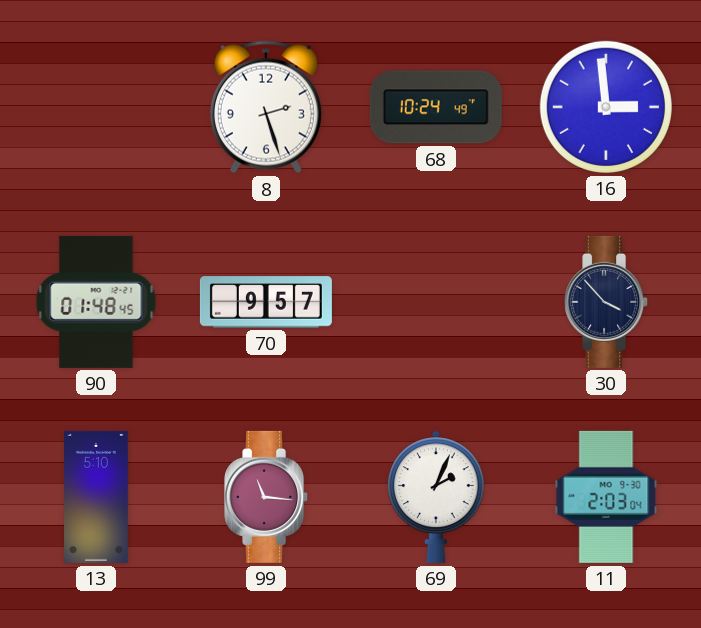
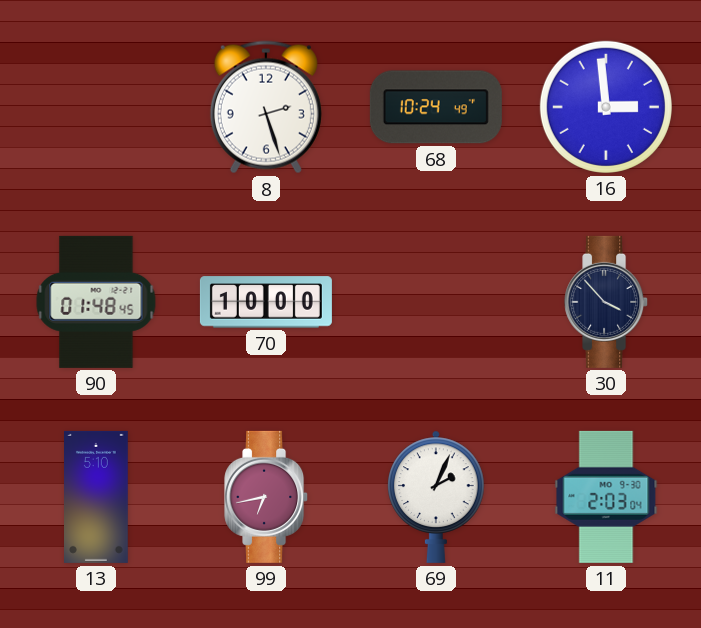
70: 9:57 -> 10:00
99: 11:16 -> 6:43
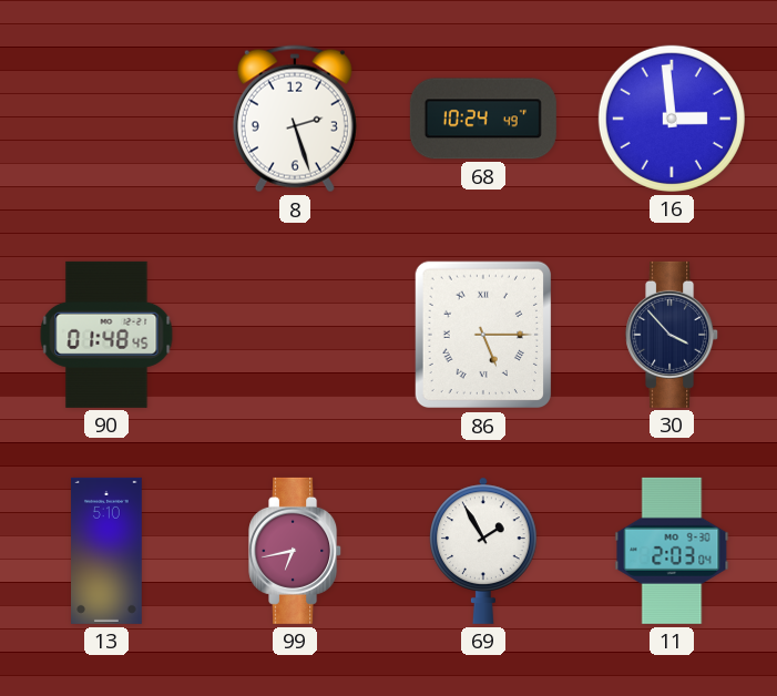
70: 10:00 -> none
86: none -> 5:15
69: 2:04 -> 1:55
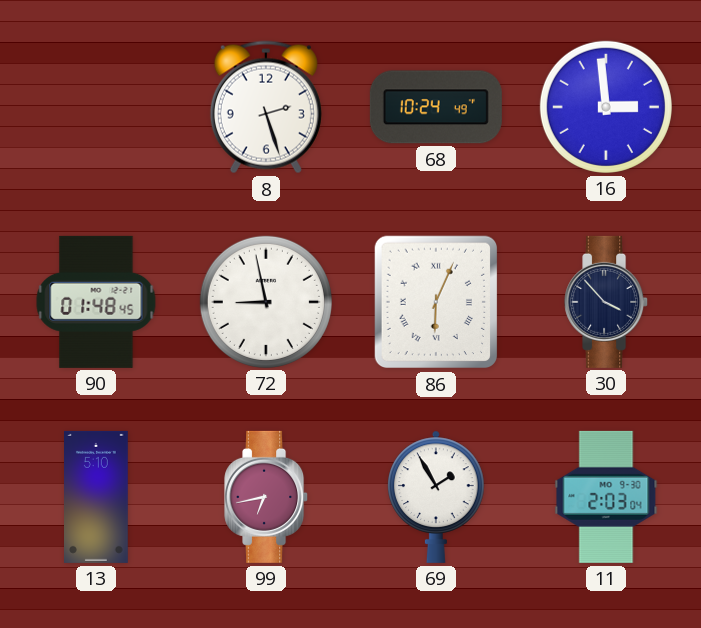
72: none -> 8:58
86: 5:15 -> 6:04
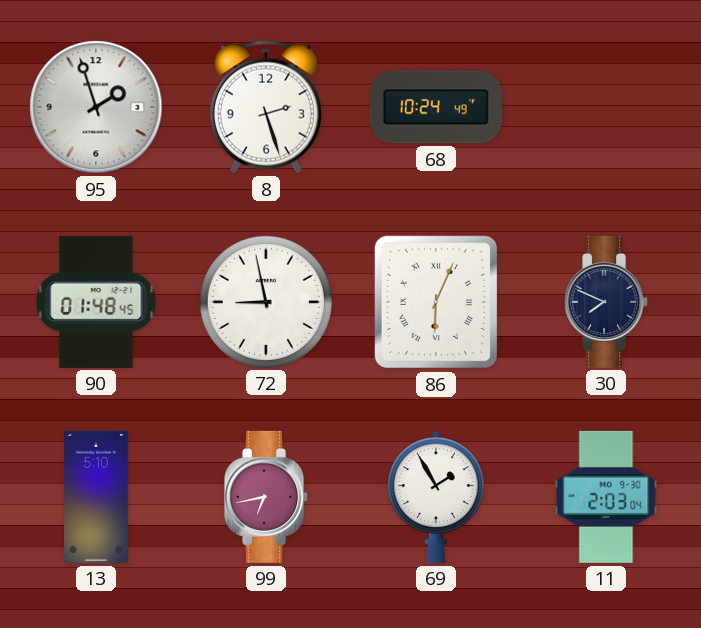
95: none -> 1:57
16: 2:59 -> none
30: 3:53 -> 7:49
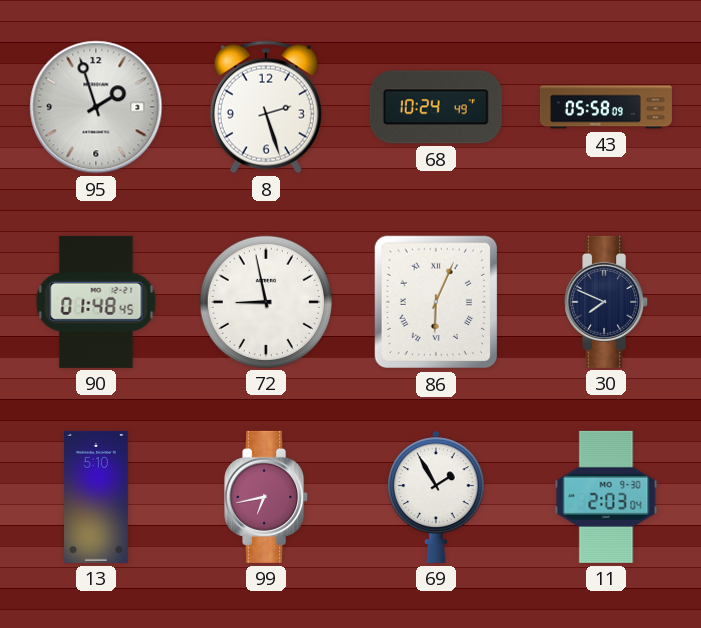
43: none -> 05:58
